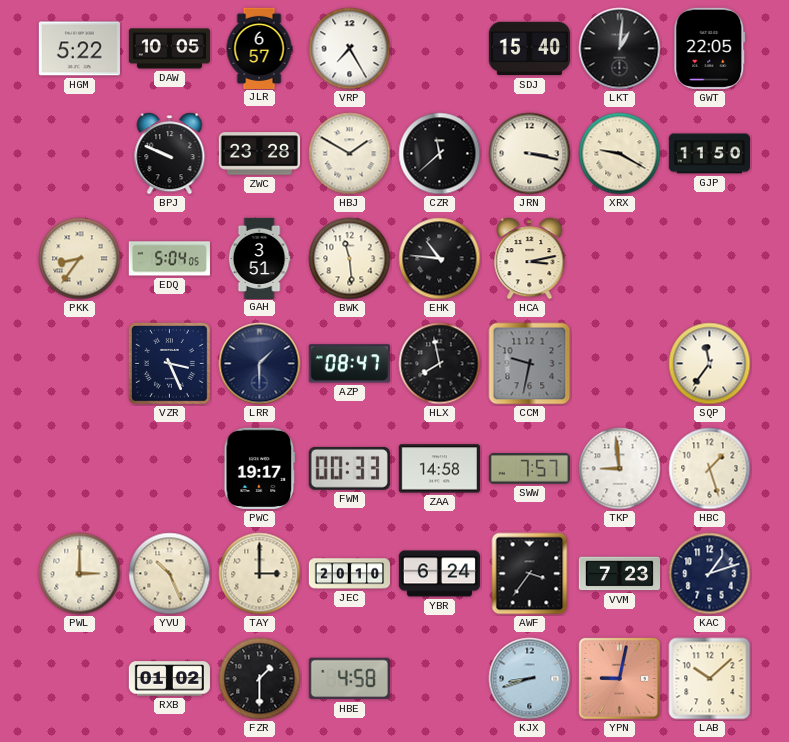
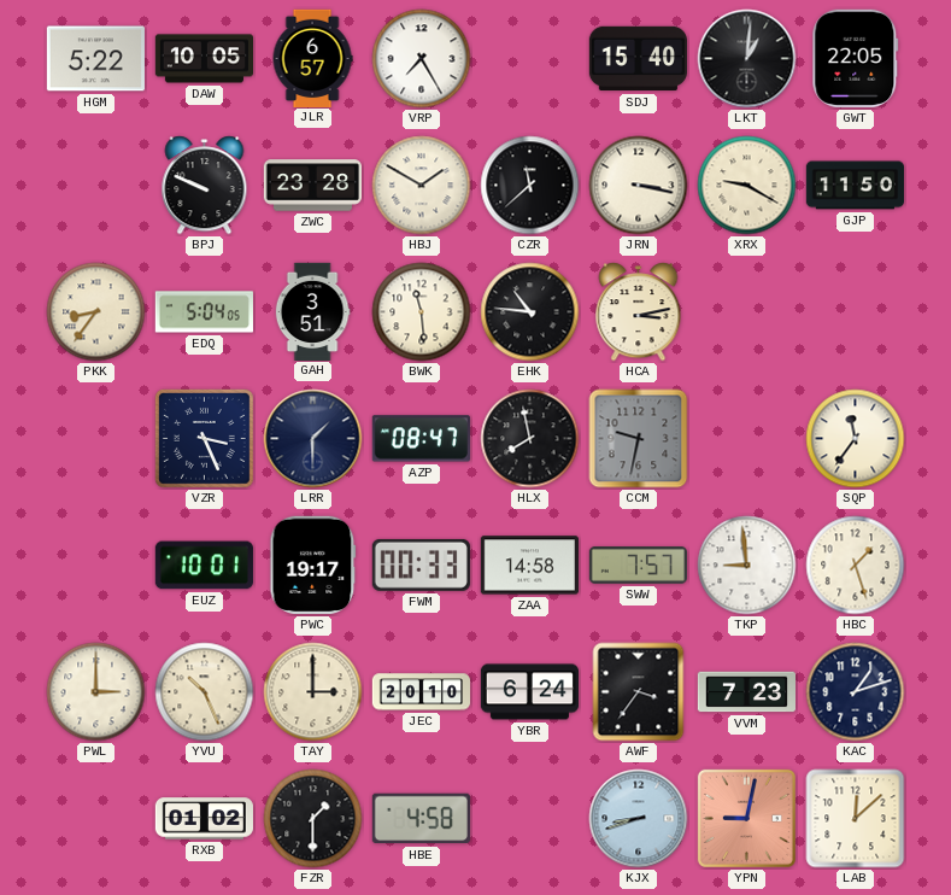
EUZ: none -> 10:01
LAB: 10:08 -> 12:08
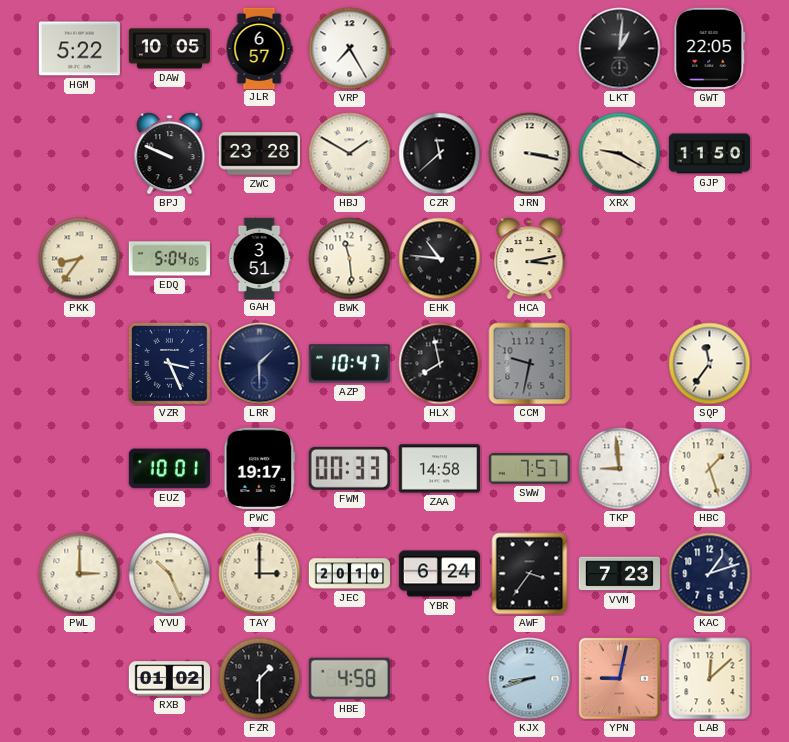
SDJ: 15:40 -> none
AZP: 08:47 -> 10:47
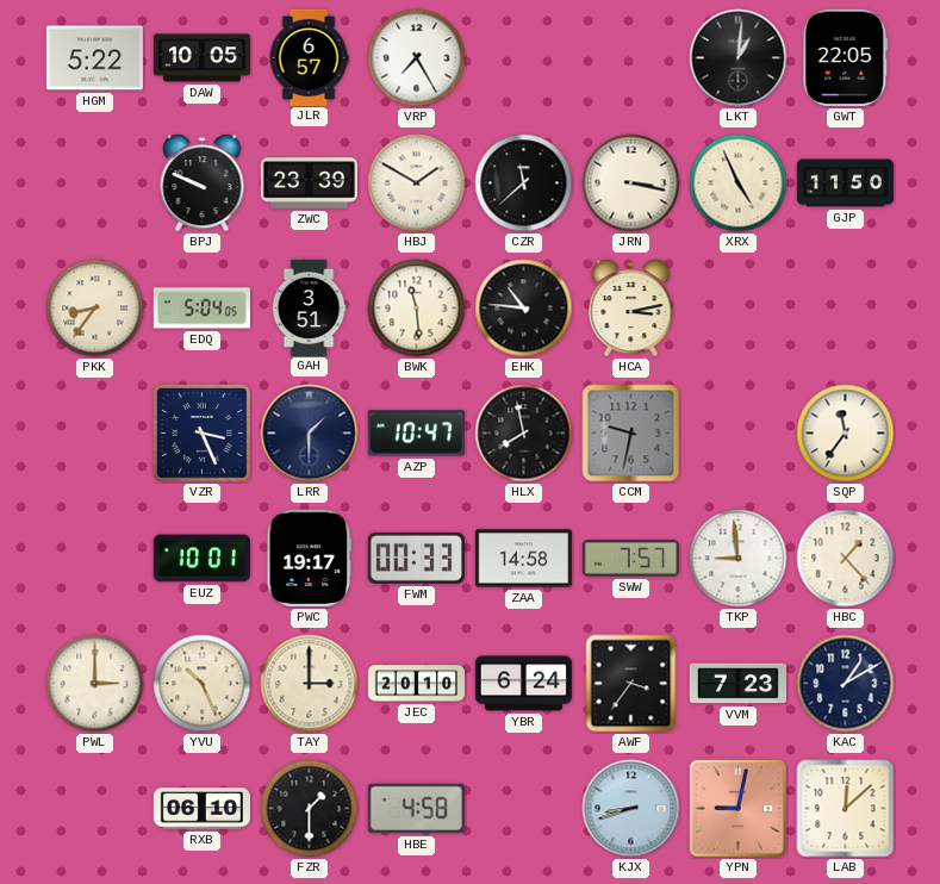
ZWC: 23:28 -> 23:39
XRX: 9:20 -> 4:56
HBC: 1:27 -> 1:23
KAC: 1:12 -> 1:10
RXB: 01:02 -> 06:10
